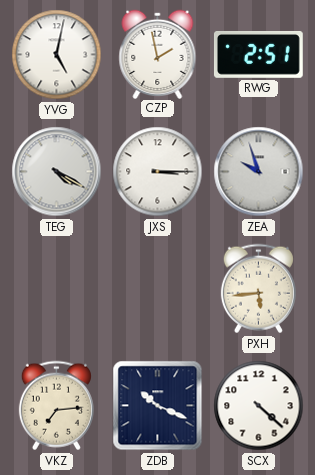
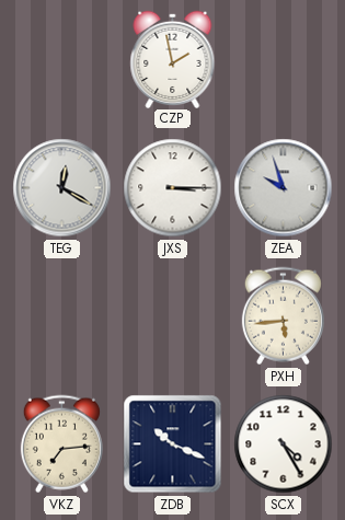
YVG: 5:02 -> none
RWG: 2:51 -> none
TEG: 4:20 -> 12:20
SCX: 4:22 -> 4:25
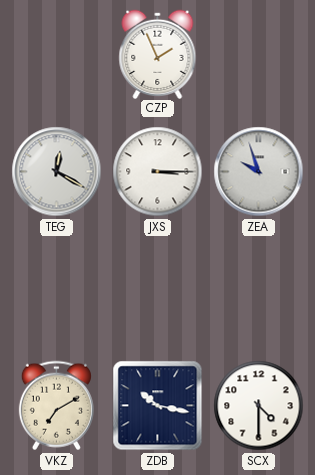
CZP: 1:58 -> 1:56
PXH: 5:44 -> none
VKZ: 7:14 -> 7:10
ZDB: 10:19 -> 10:17
SCX: 4:25 -> 4:30
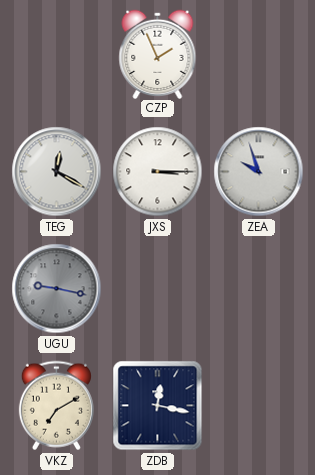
UGU: none -> 9:17
ZDB: 10:17 -> 12:17
SCX: 4:30 -> none
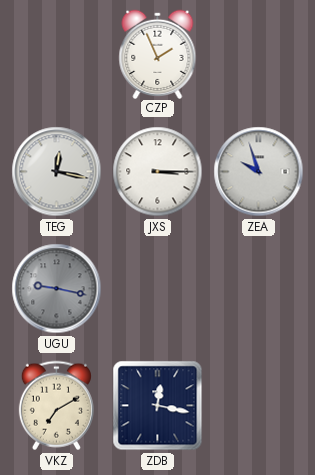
TEG: 12:20 -> 12:17
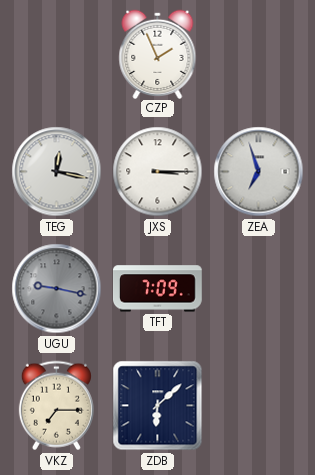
ZEA: 9:57 -> 6:57
TFT: none -> 7:09
VKZ: 7:10 -> 7:15
ZDB: 12:17 -> 6:08
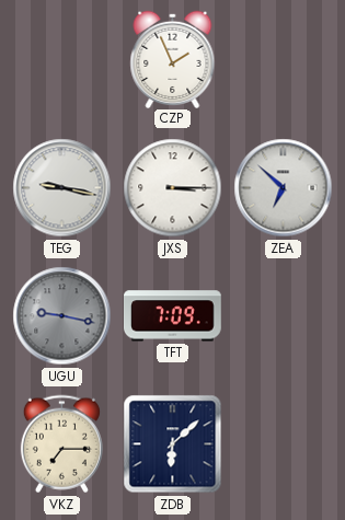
TEG: 12:17 -> 9:17
ZEA: 6:57 -> 6:52
